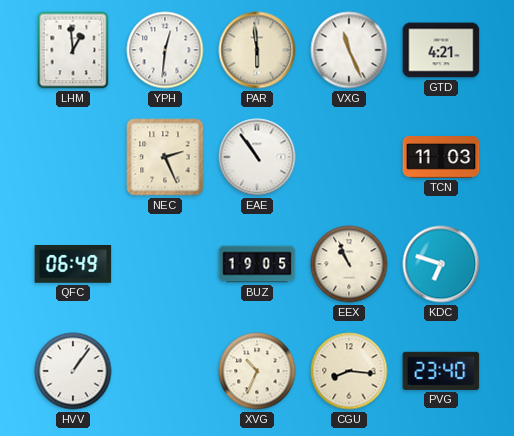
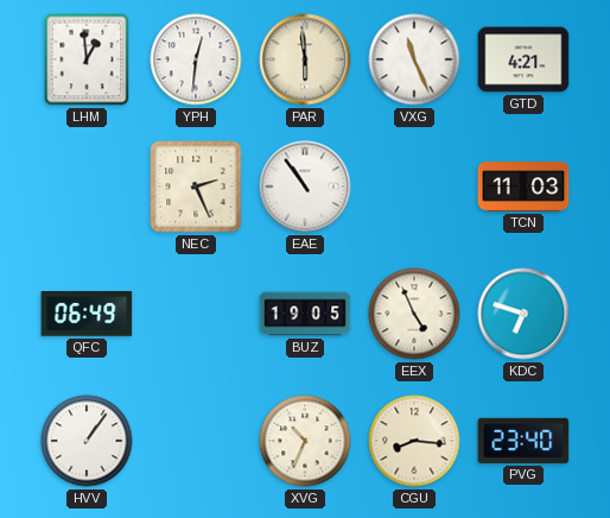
EEX: 10:56 -> 4:56
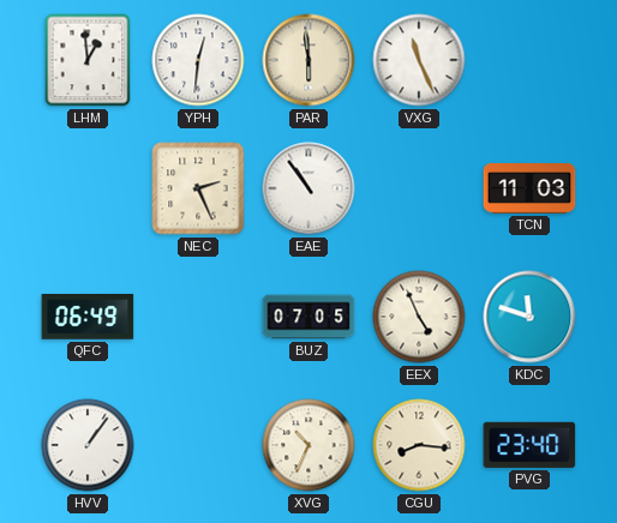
GTD: 4:21 -> none
BUZ: 19:05 -> 07:05
KDC: 6:48 -> 11:48
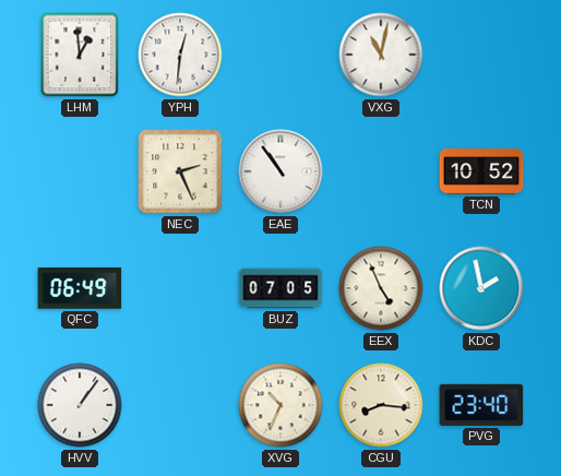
PAR: 5:59 -> none
VXG: 11:26 -> 11:02
TCN: 11:03 -> 10:52
KDC: 11:48 -> 1:58
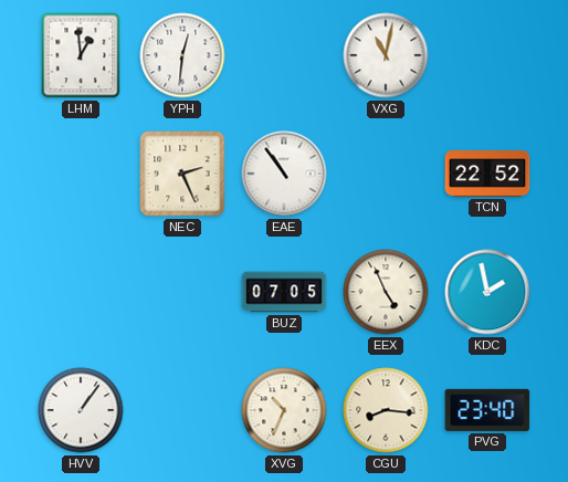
TCN: 10:52 -> 22:52
QFC: 06:49 -> none
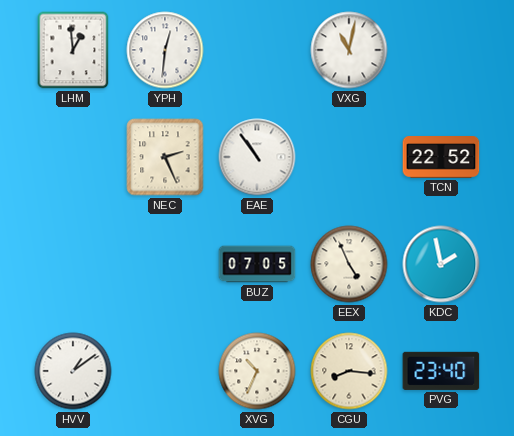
HVV: 1:06 -> 1:09
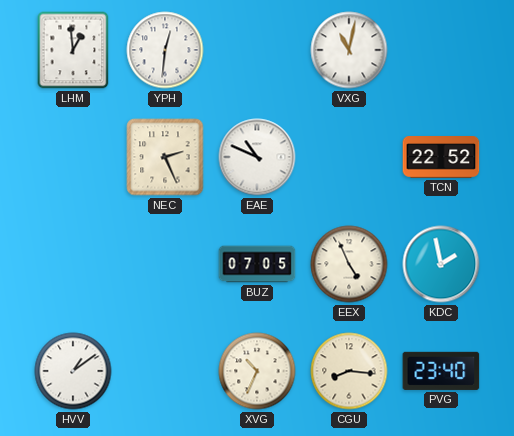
EAE: 10:54 -> 10:49
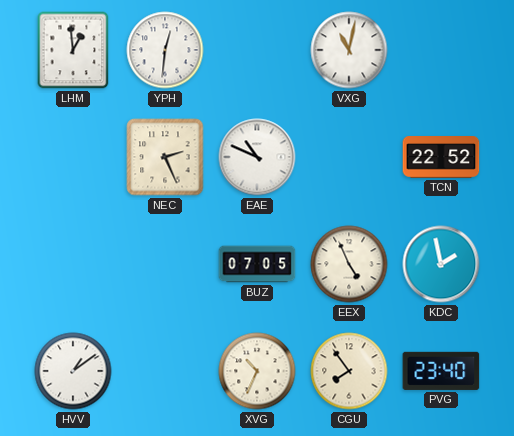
CGU: 8:16 -> 7:54
